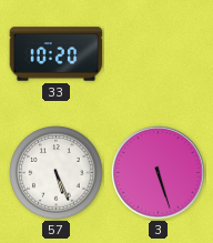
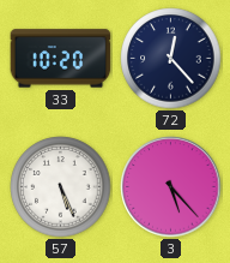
72: none -> 12:23
3: 5:27 -> 5:23
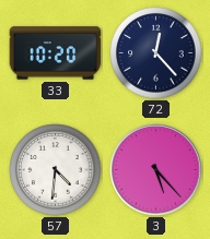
57: 5:26 -> 4:31
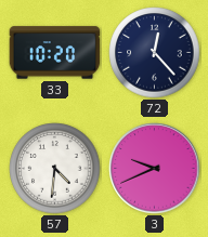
3: 5:23 -> 9:41
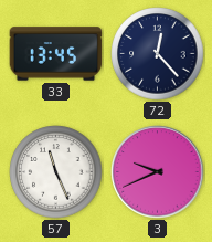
33: 10:20 -> 13:45
57: 4:31 -> 11:26
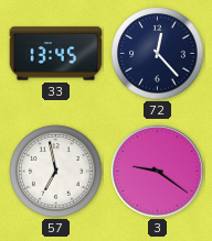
57: 11:26 -> 6:58
3: 9:41 -> 9:21
